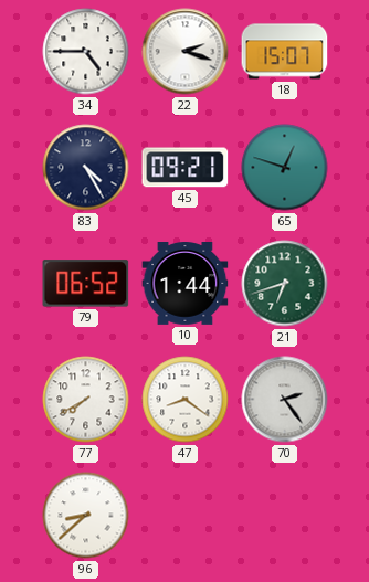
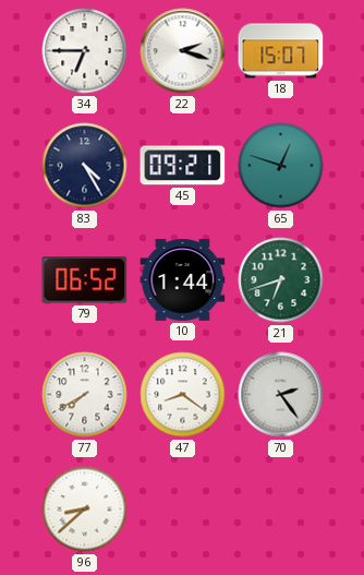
34: 4:45 -> 6:45
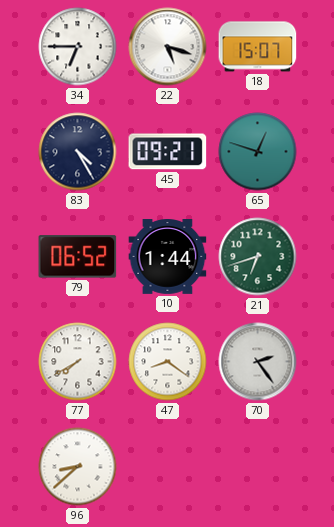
22: 2:18 -> 5:18
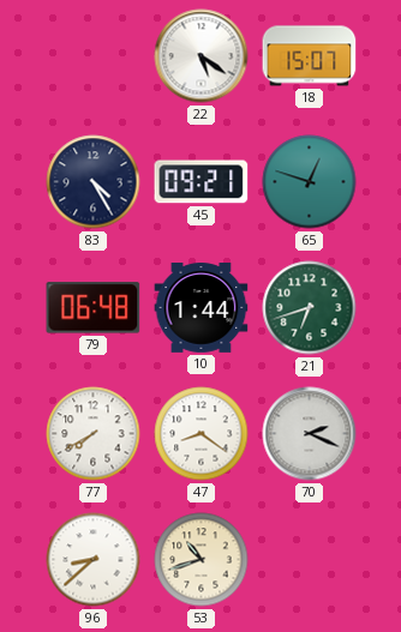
34: 6:45 -> none
22: 5:18 -> 5:21
79: 06:52 -> 06:48
70: 2:24 -> 2:19
53: none -> 10:42
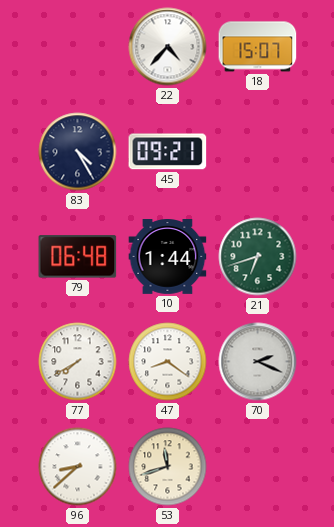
22: 5:21 -> 4:37
65: 12:48 -> none
53: 10:42 -> 11:42
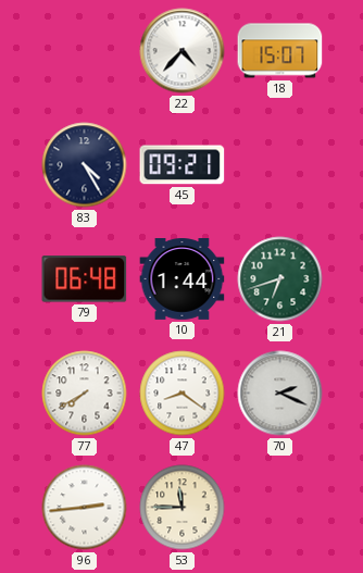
96: 8:38 -> 2:44
53: 11:42 -> 11:45
